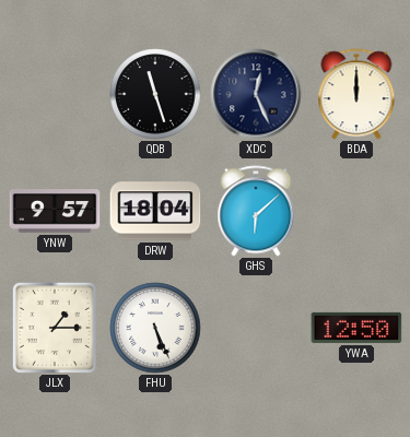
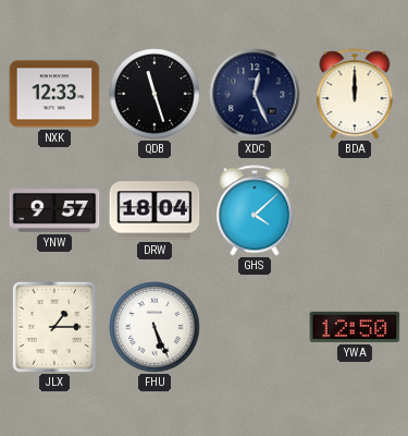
NXK: none -> 12:33
GHS: 6:08 -> 4:08
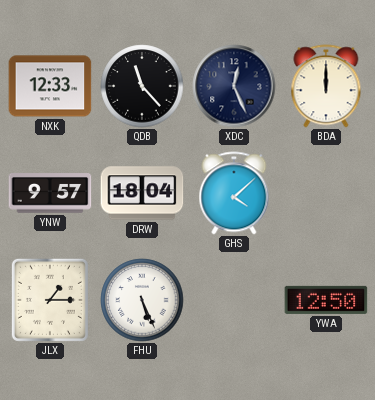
QDB: 11:27 -> 11:23
